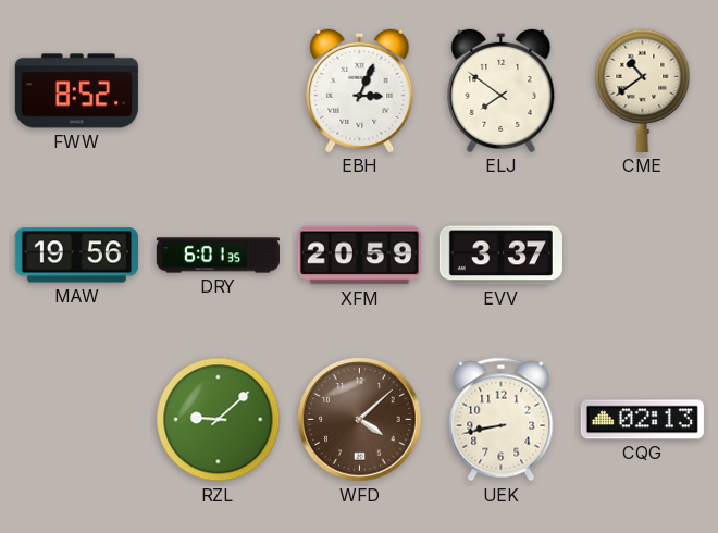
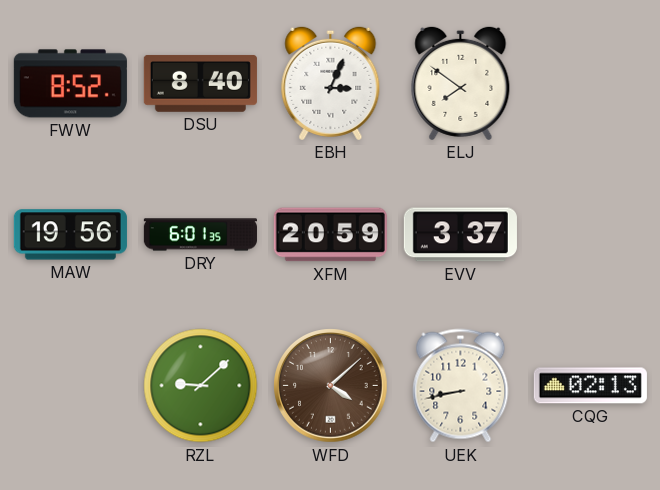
DSU: none -> 8:40
CME: 10:39 -> none
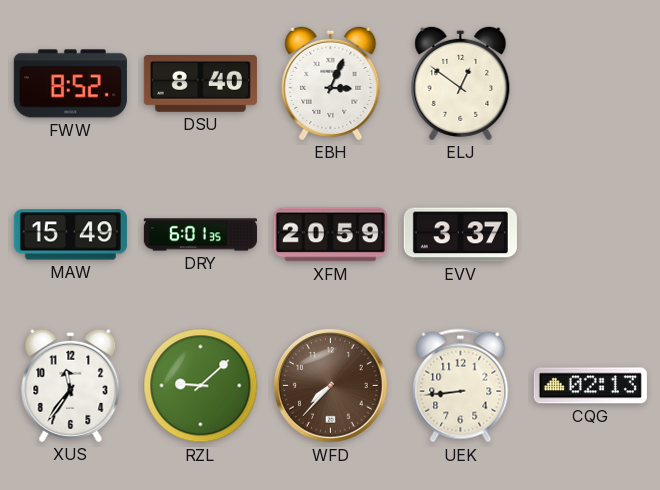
ELJ: 7:51 -> 12:51
MAW: 19:56 -> 15:49
XUS: none -> 11:36
WFD: 4:08 -> 7:37
UEK: 8:43 -> 8:44
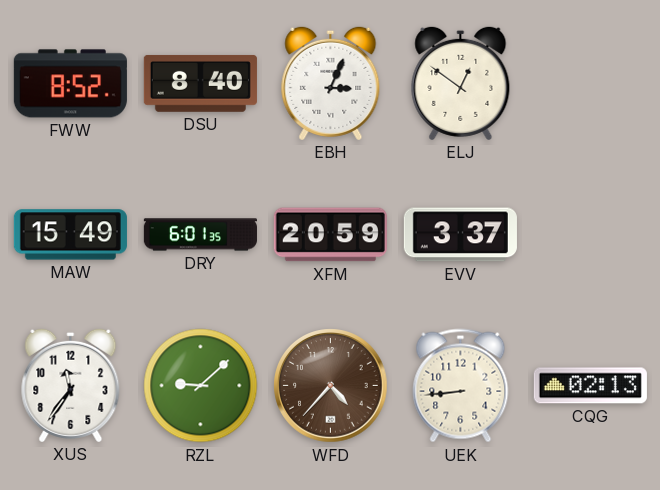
WFD: 7:37 -> 4:37
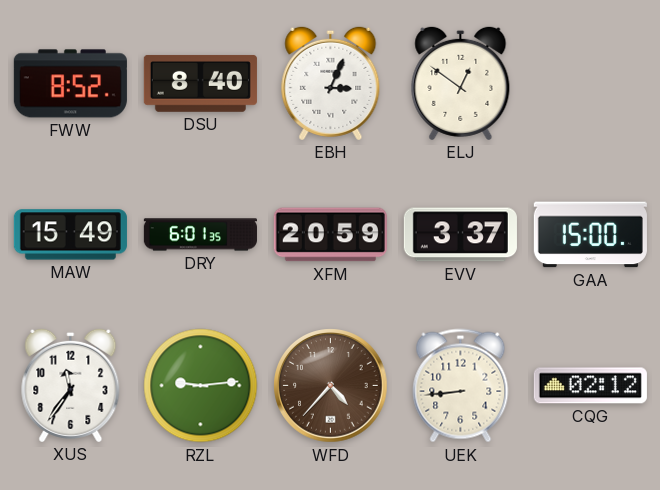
GAA: none -> 15:00
RZL: 9:08 -> 9:14
CQG: 02:13 -> 02:12
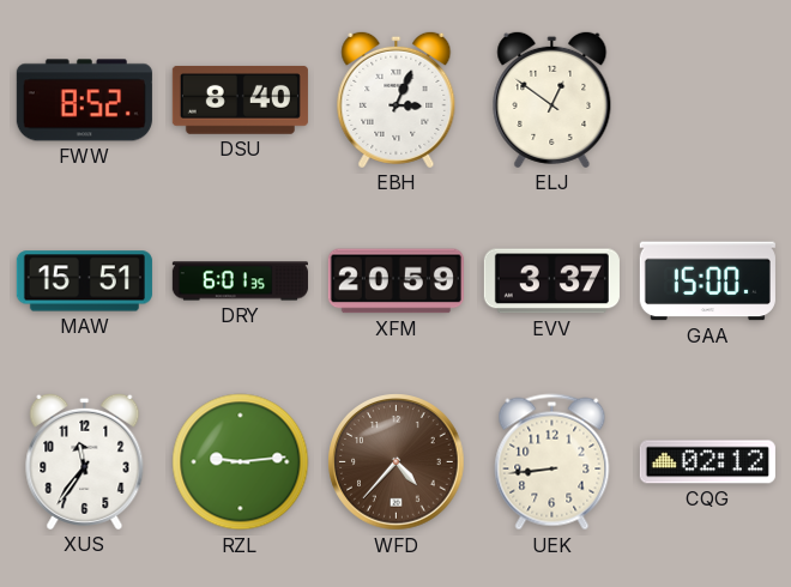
MAW: 15:49 -> 15:51
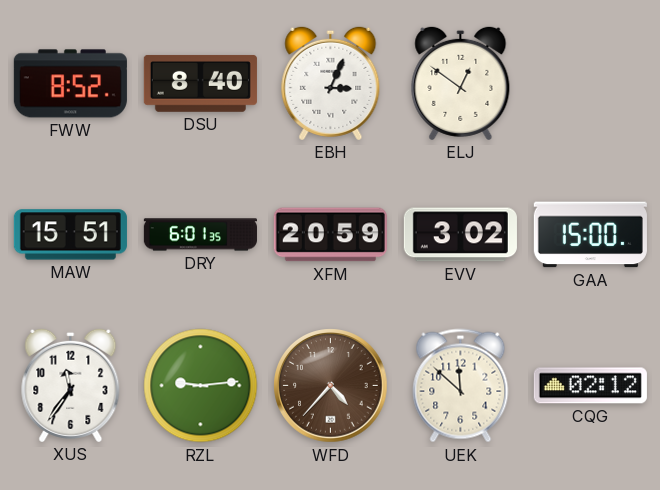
EVV: 3:37 -> 3:02
UEK: 8:44 -> 11:52
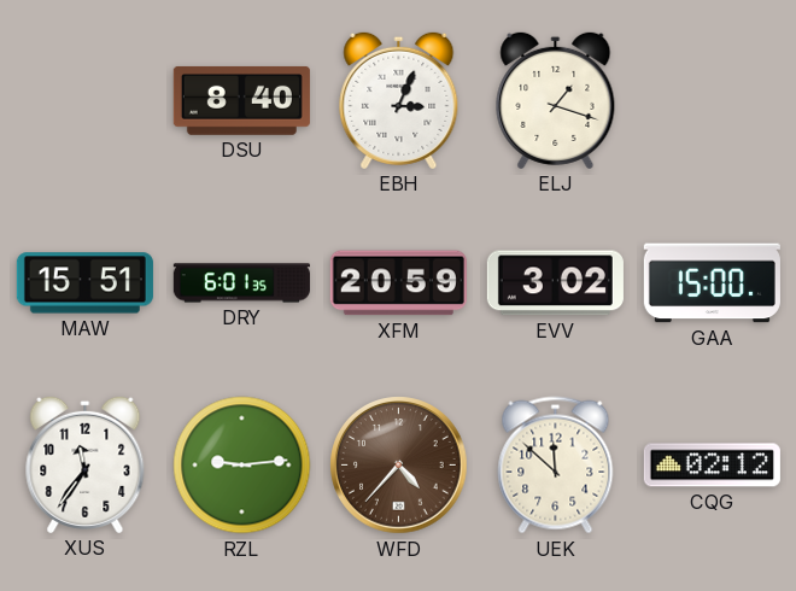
FWW: 8:52 -> none
ELJ: 12:51 -> 1:18
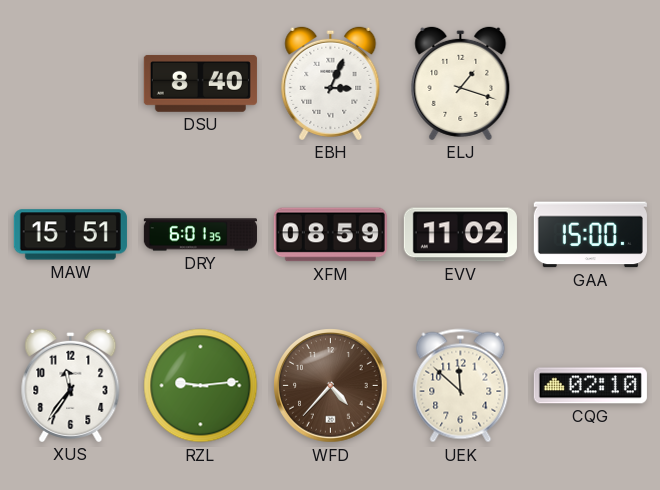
XFM: 20:59 -> 08:59
EVV: 3:02 -> 11:02
CQG: 02:12 -> 02:10
